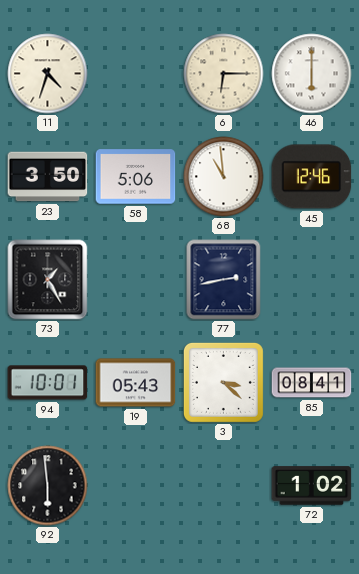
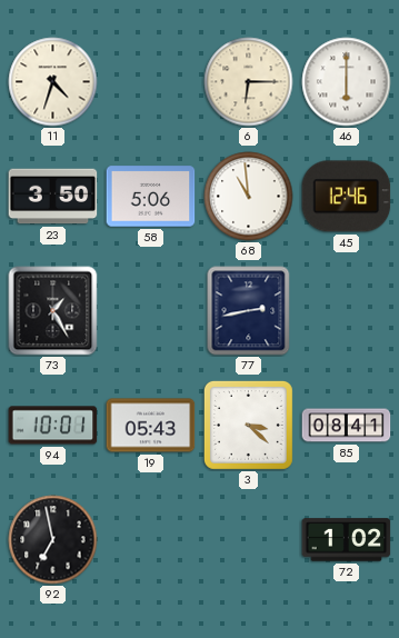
92: 5:59 -> 6:58
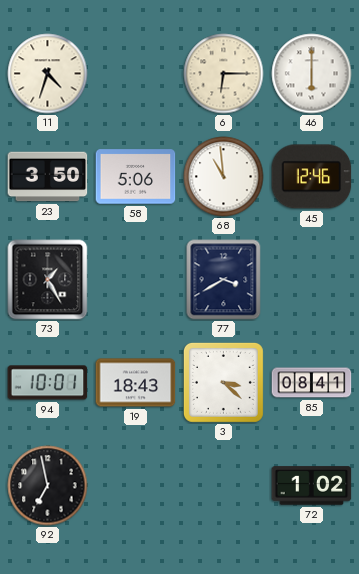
77: 2:43 -> 3:40
19: 05:43 -> 18:43
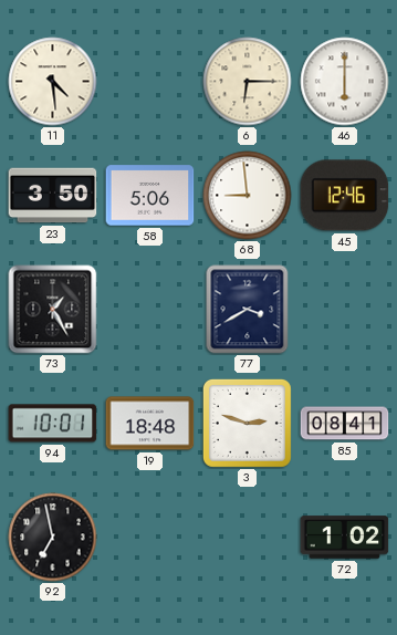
11: 4:33 -> 4:29
68: 10:59 -> 8:59
19: 18:43 -> 18:48
3: 3:22 -> 2:48
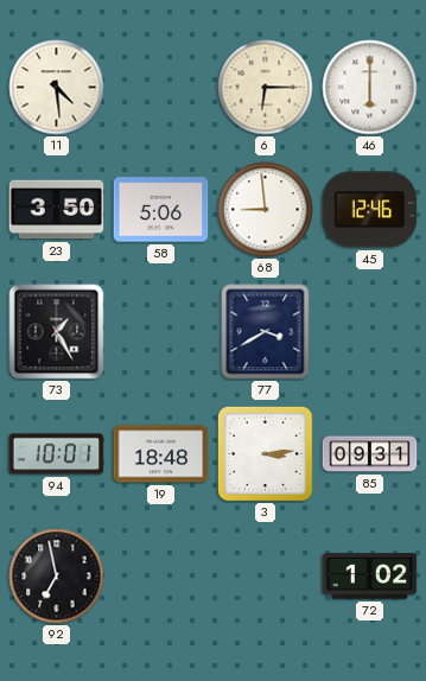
3: 2:48 -> 3:14
85: 08:41 -> 09:31
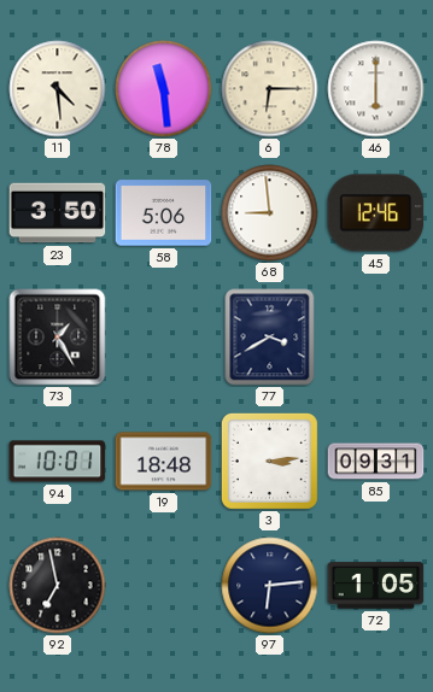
78: none -> 11:29
97: none -> 6:14
72: 1:02 -> 1:05
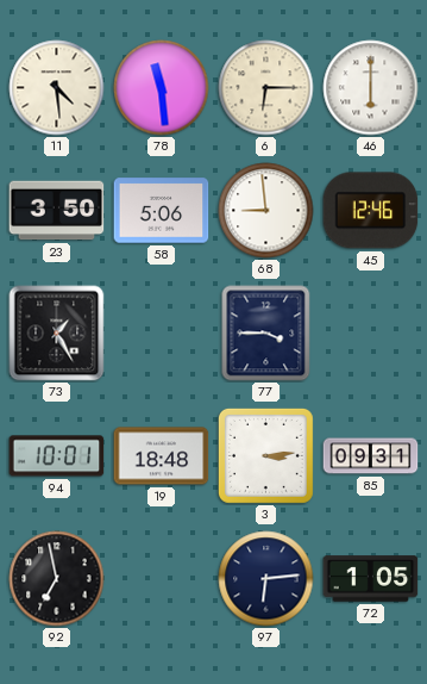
77: 3:40 -> 3:45
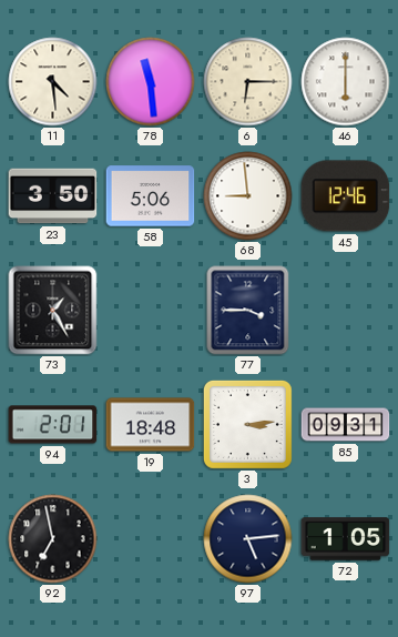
94: 10:01 -> 2:01
97: 6:14 -> 5:14
